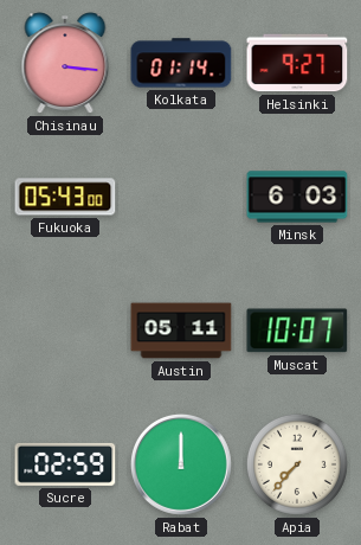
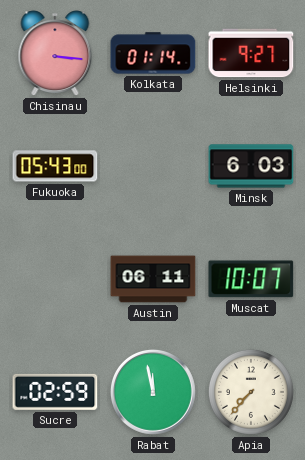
Austin: 05:11 -> 06:11
Rabat: 12:00 -> 11:58
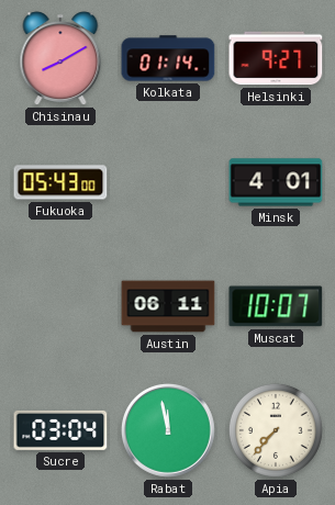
Chisinau: 3:16 -> 8:10
Minsk: 6:03 -> 4:01
Sucre: 02:59 -> 03:04
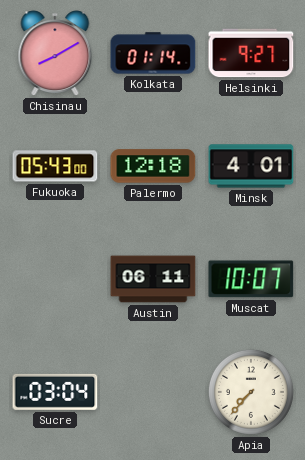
Palermo: none -> 12:18
Rabat: 11:58 -> none
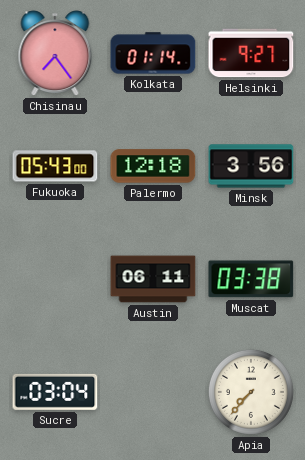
Chisinau: 8:10 -> 7:24
Minsk: 4:01 -> 3:56
Muscat: 10:07 -> 03:38
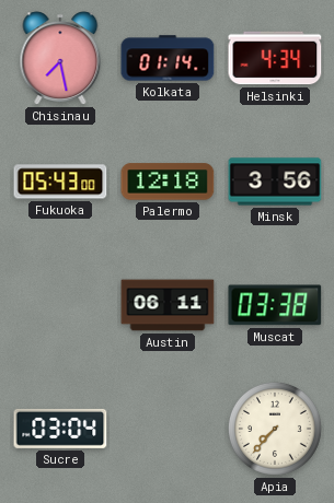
Chisinau: 7:24 -> 7:28
Helsinki: 9:27 -> 4:34
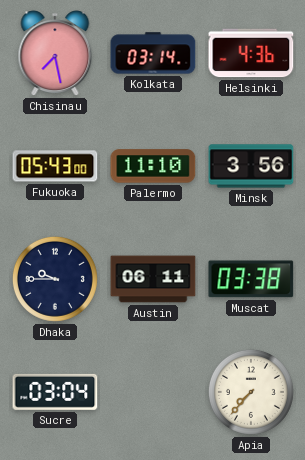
Kolkata: 01:14 -> 03:14
Helsinki: 4:34 -> 4:36
Palermo: 12:18 -> 11:10
Dhaka: none -> 9:45
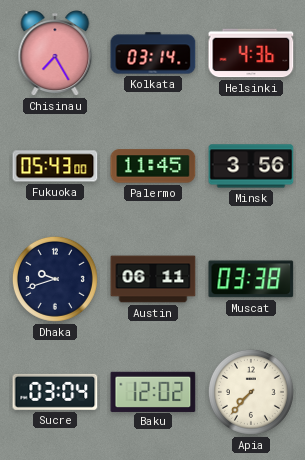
Chisinau: 7:28 -> 7:25
Palermo: 11:10 -> 11:45
Dhaka: 9:45 -> 9:42
Baku: none -> 12:02
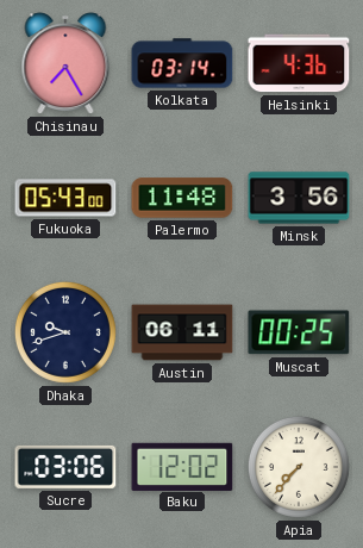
Palermo: 11:45 -> 11:48
Muscat: 03:38 -> 00:25
Sucre: 03:04 -> 03:06
